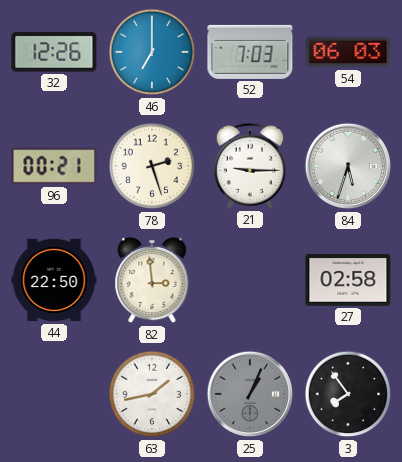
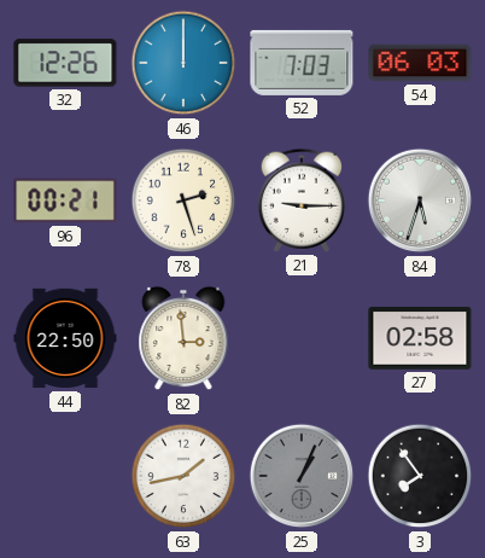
46: 7:00 -> 12:00
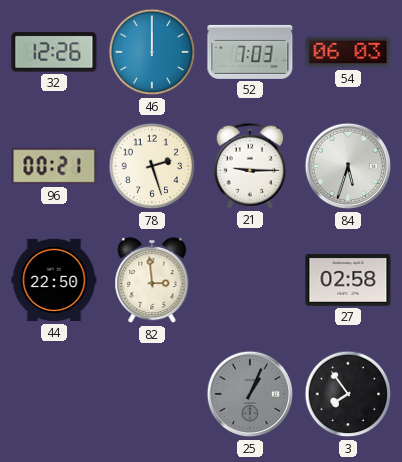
63: 1:43 -> none
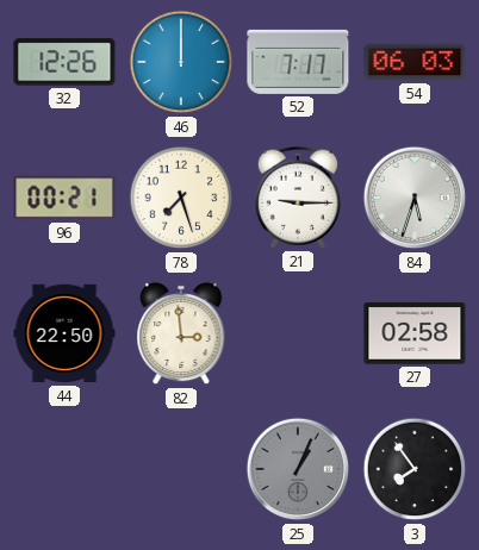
52: 7:03 -> 7:17
78: 2:27 -> 7:27
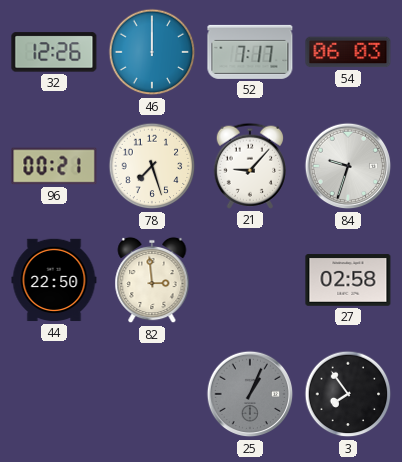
21: 9:15 -> 9:07
84: 5:33 -> 9:33
